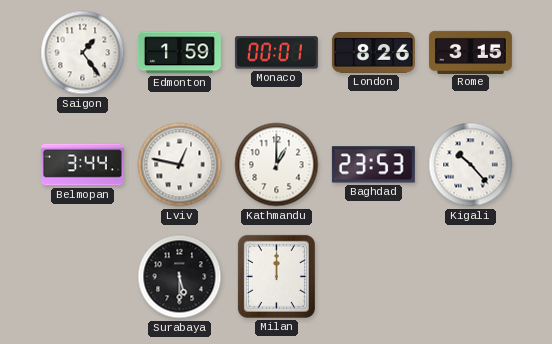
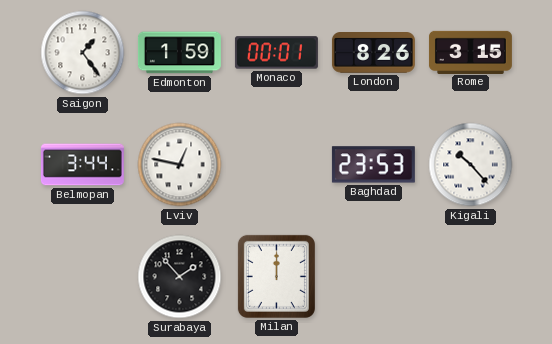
Kathmandu: 1:00 -> none
Surabaya: 5:30 -> 1:53
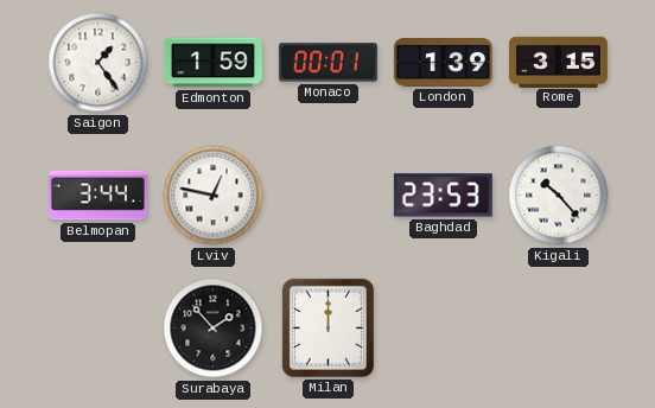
London: 8:26 -> 1:39
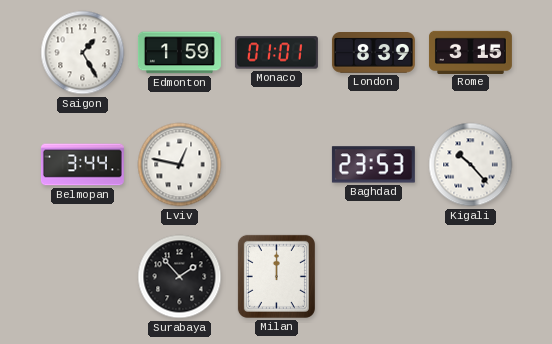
Saigon: 1:24 -> 1:25
Monaco: 00:01 -> 01:01
London: 1:39 -> 8:39
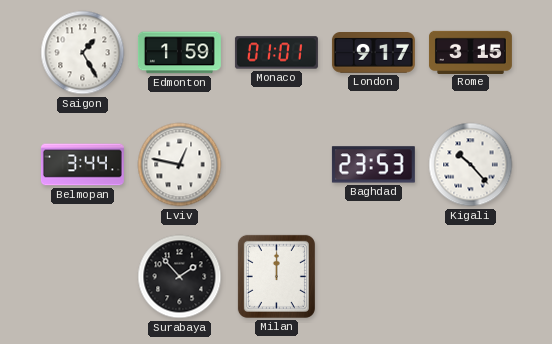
London: 8:39 -> 9:17
